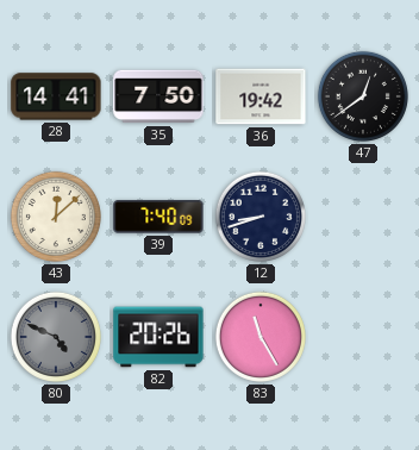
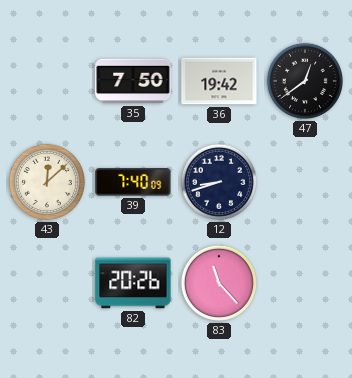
28: 14:41 -> none
80: 4:49 -> none
83: 11:25 -> 11:23
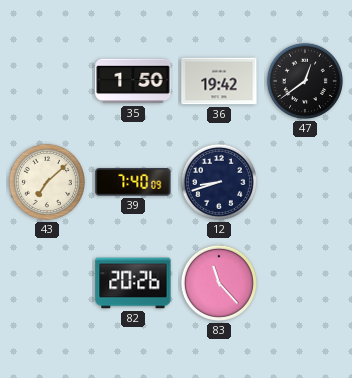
35: 7:50 -> 1:50
43: 12:08 -> 7:08
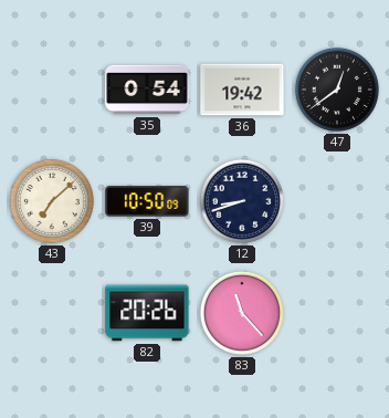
35: 1:50 -> 0:54
39: 7:40 -> 10:50
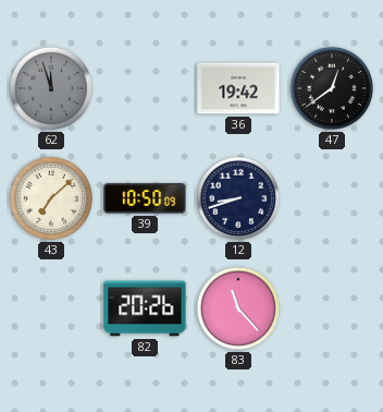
62: none -> 11:57
35: 0:54 -> none
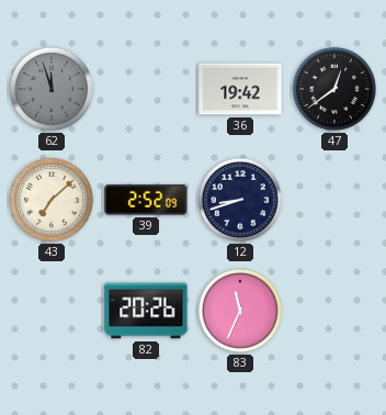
39: 10:50 -> 2:52
83: 11:23 -> 11:34
